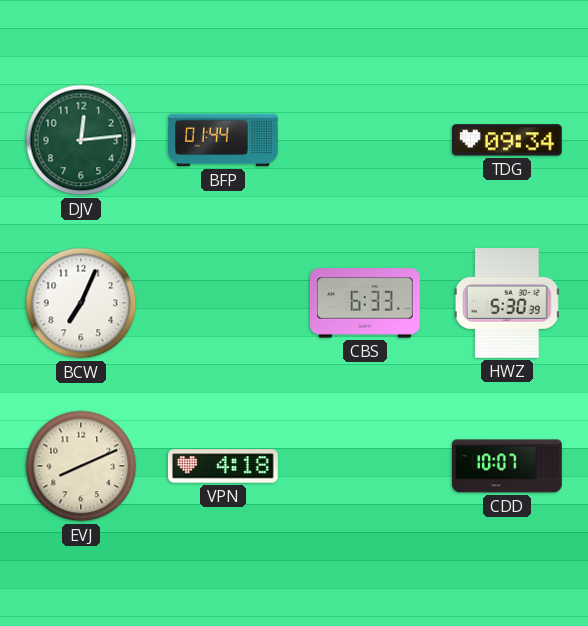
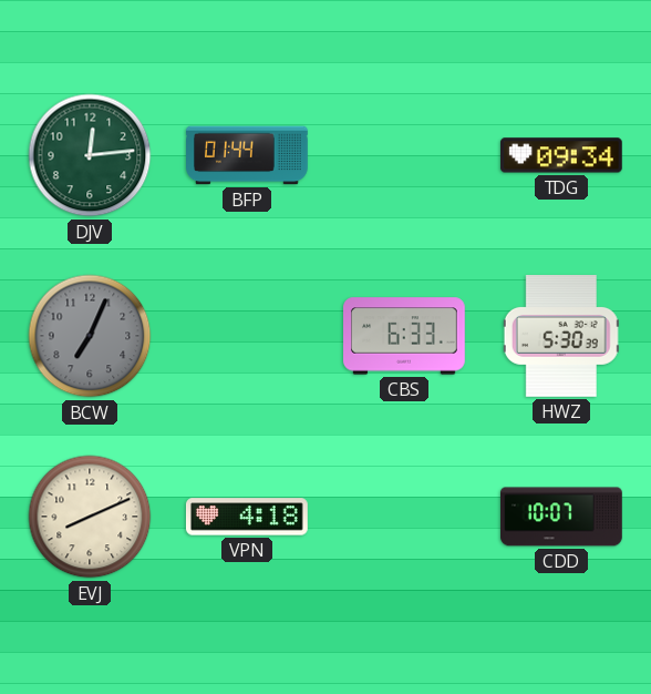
BCW dial: white -> grey
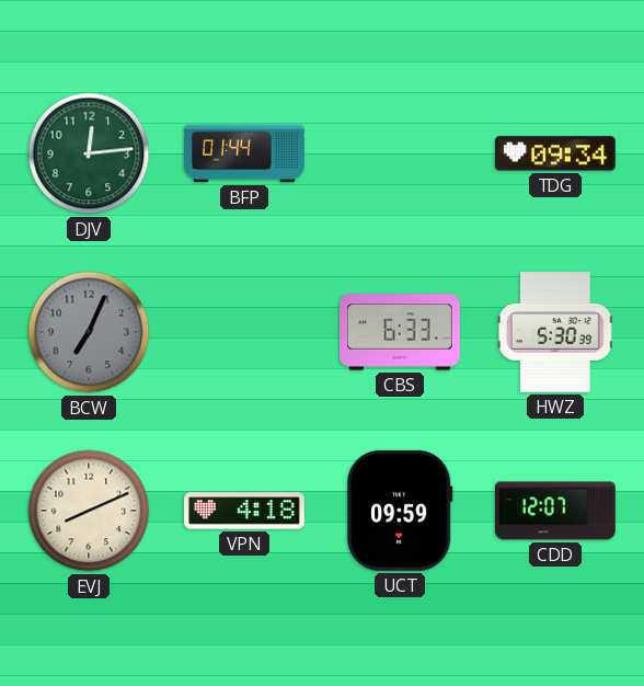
UCT: none -> 09:59
CDD: 10:07 -> 12:07
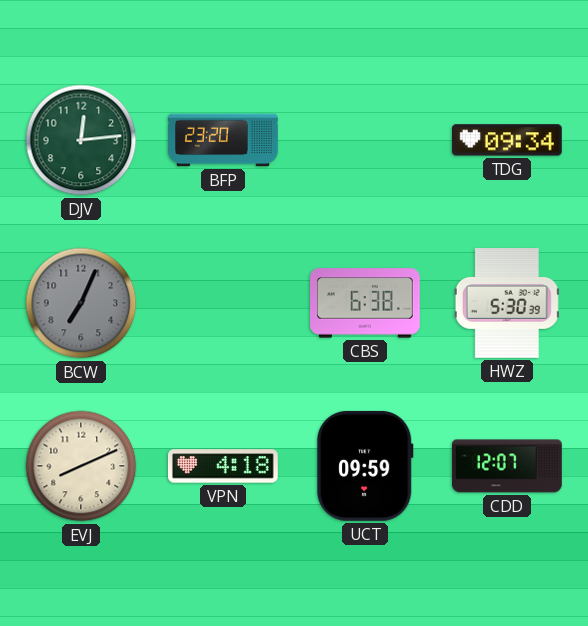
BFP: 01:44 -> 23:20
CBS: 6:33 -> 6:38
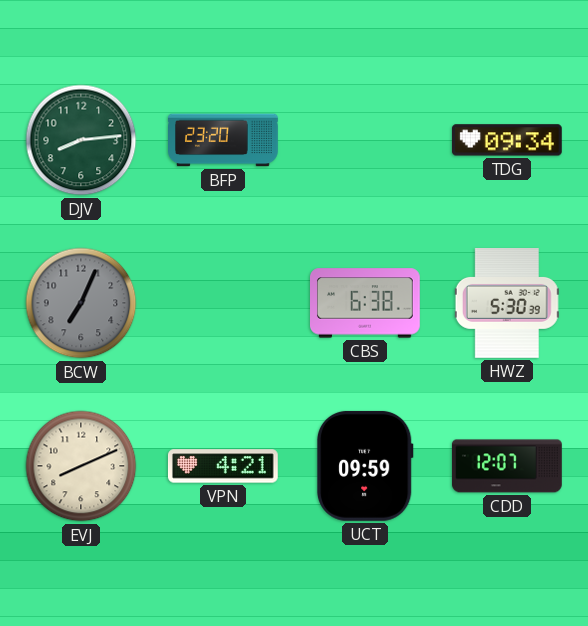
DJV: 12:14 -> 8:14
VPN: 4:18 -> 4:21
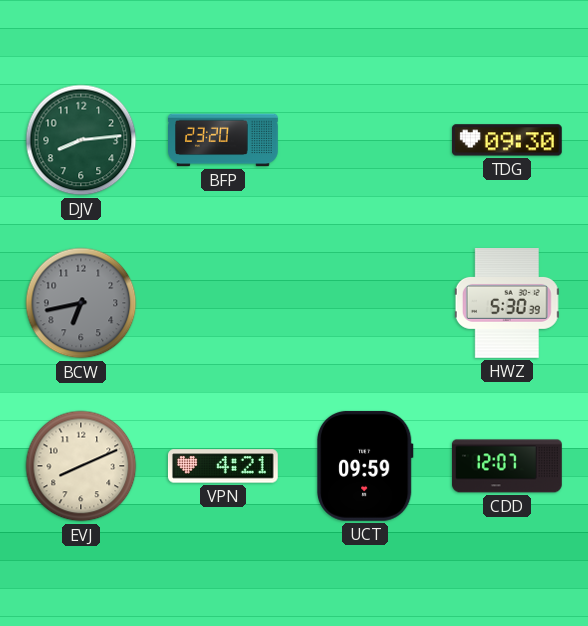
TDG: 09:34 -> 09:30
BCW: 7:04 -> 6:43
CBS: 6:38 -> none
